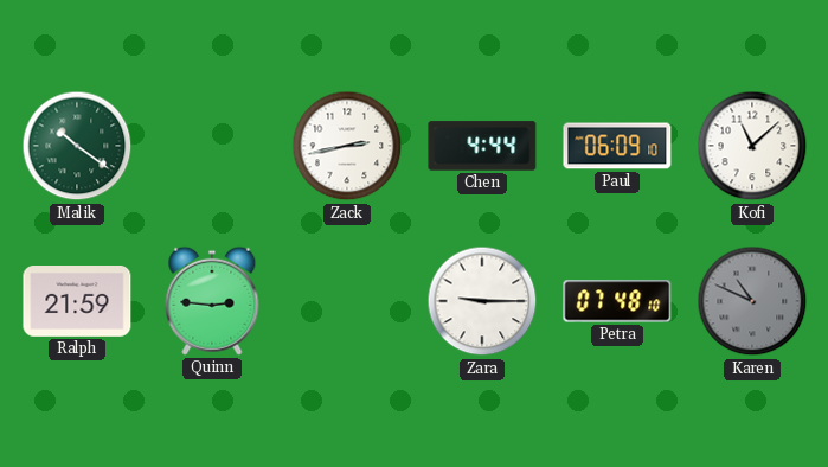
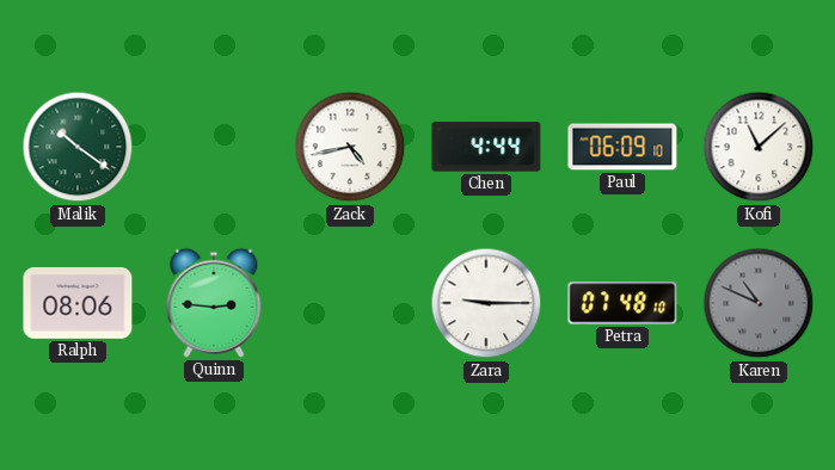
Zack: 2:43 -> 4:43
Ralph: 21:59 -> 08:06
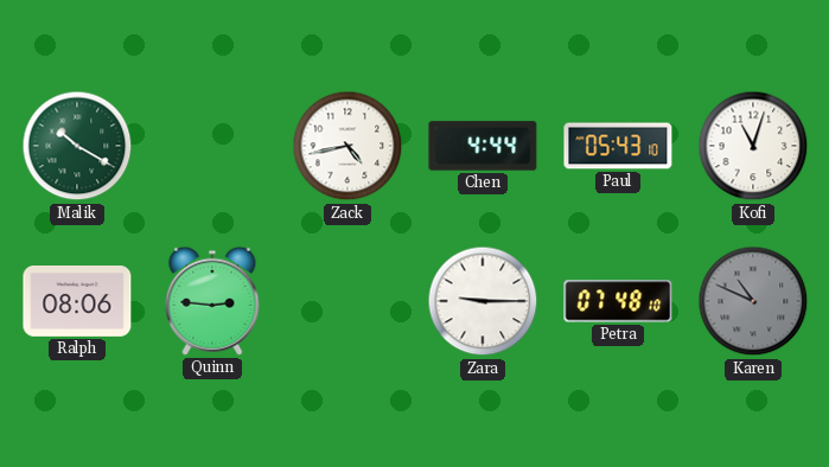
Malik: 10:21 -> 10:20
Paul: 06:09 -> 05:43
Kofi: 11:08 -> 11:03
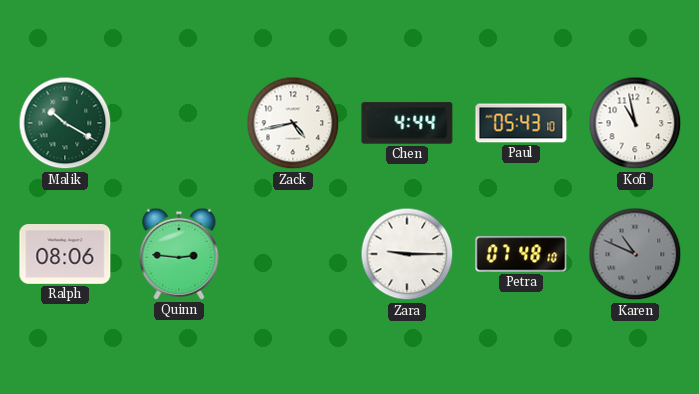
Kofi: 11:03 -> 10:58
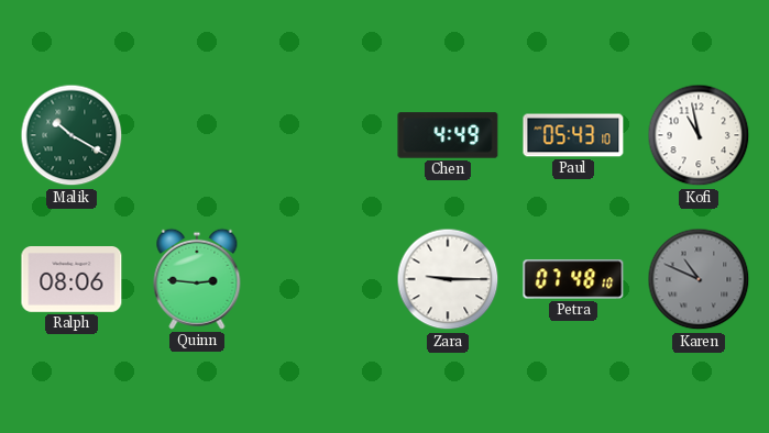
Zack: 4:43 -> none
Chen: 4:44 -> 4:49
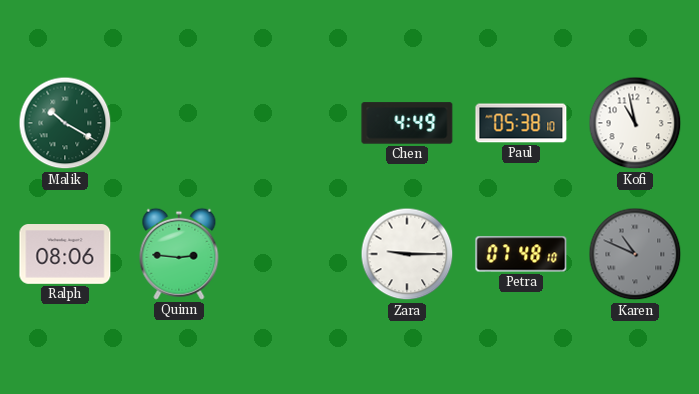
Paul: 05:43 -> 05:38
